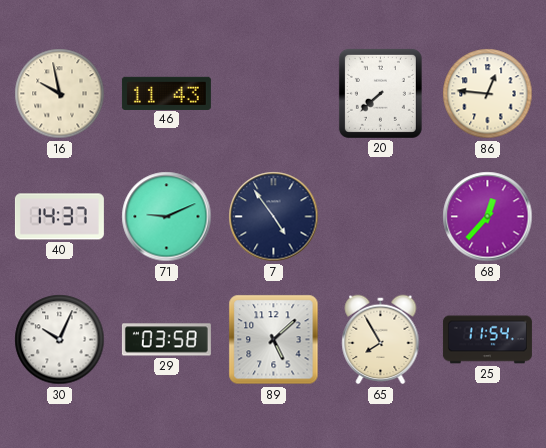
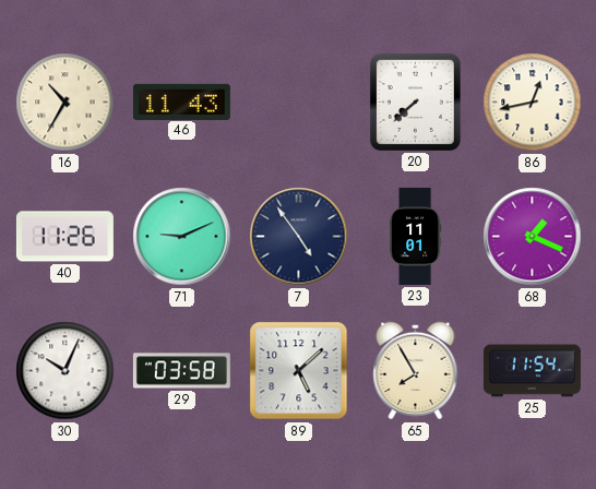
16: 9:58 -> 10:35
86: 12:46 -> 12:43
40: 14:37 -> 11:26
23: none -> 11:01
68: 12:37 -> 1:19
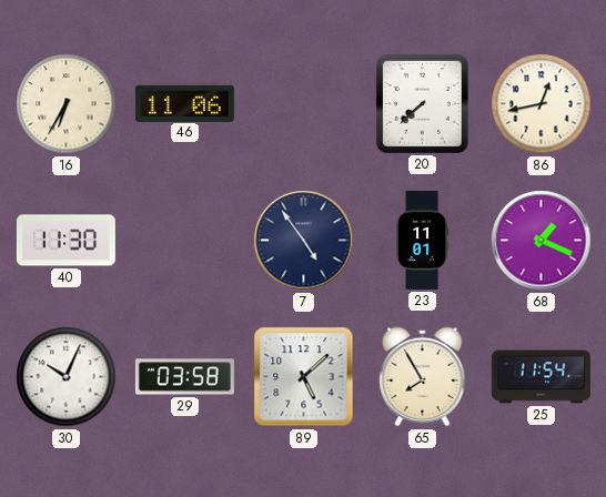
16: 10:35 -> 6:35
46: 11:43 -> 11:06
40: 11:26 -> 11:30
71: 9:11 -> none
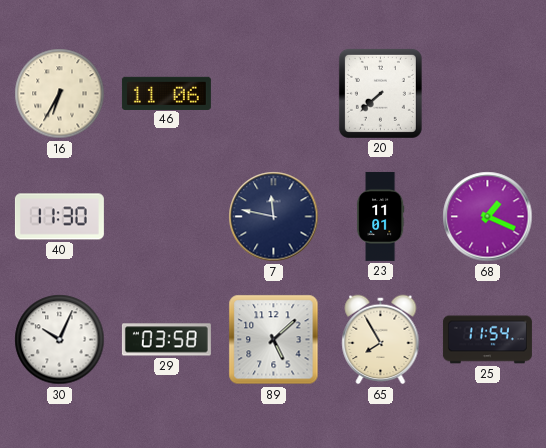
86: 12:43 -> none
7: 4:54 -> 11:47
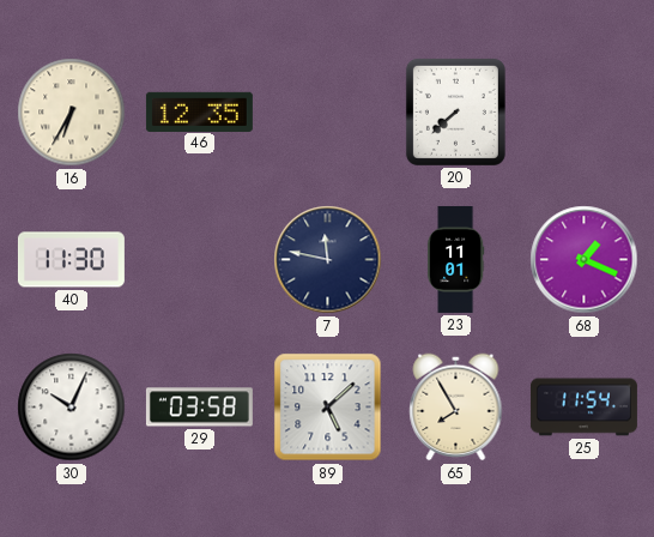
46: 11:06 -> 12:35
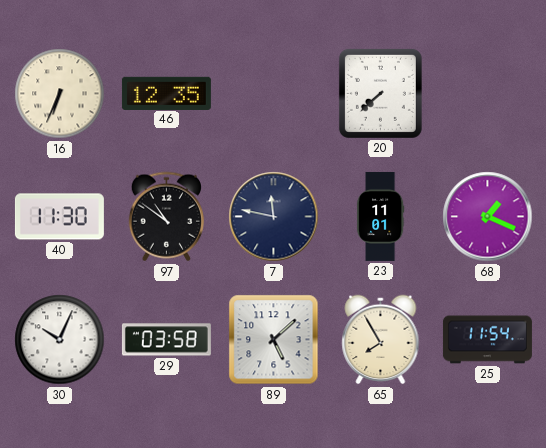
16: 6:35 -> 6:34
97: none -> 10:51
